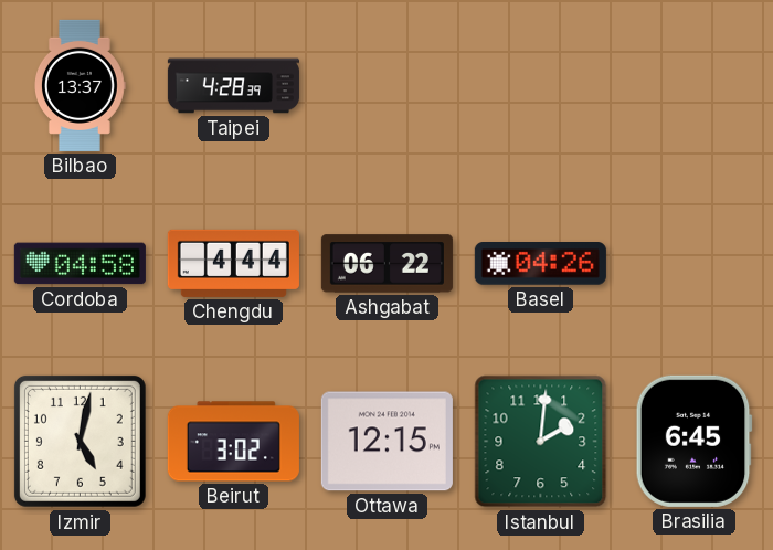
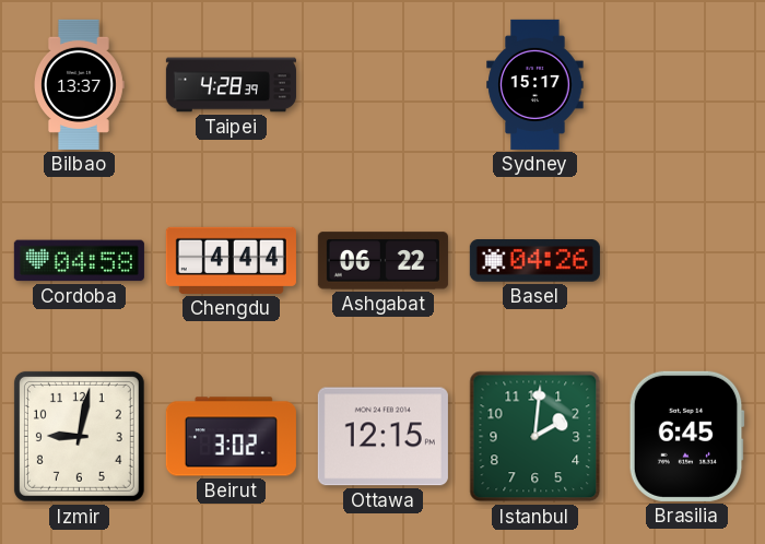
Sydney: none -> 15:17
Izmir: 5:02 -> 9:02
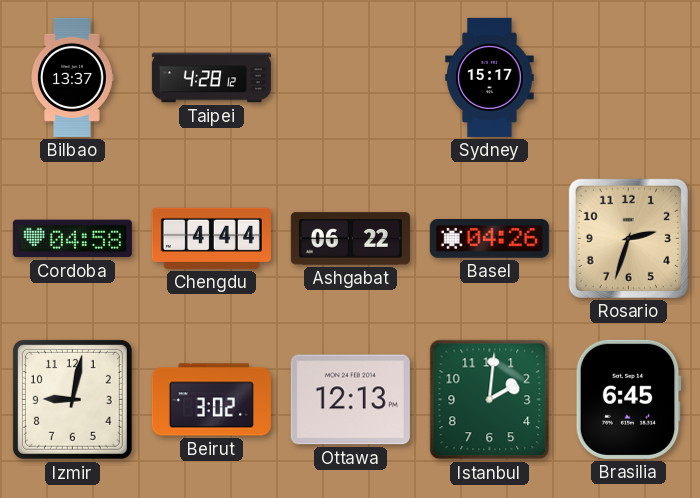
Taipei: 4:28:39 -> 4:28:12
Rosario: none -> 2:33
Ottawa: 12:15 -> 12:13
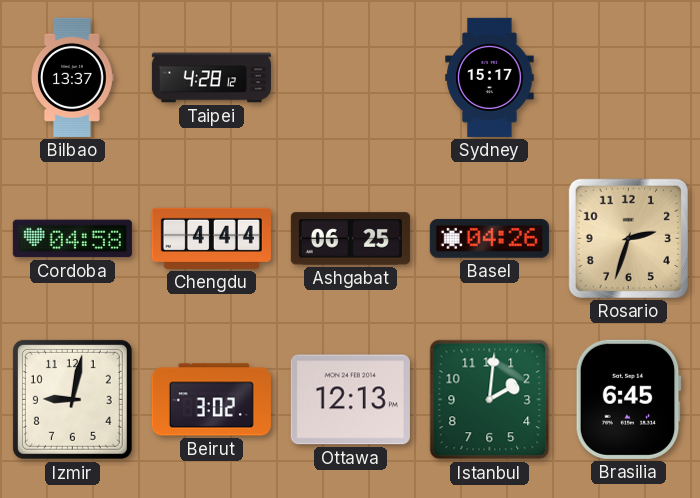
Ashgabat: 06:22 -> 06:25
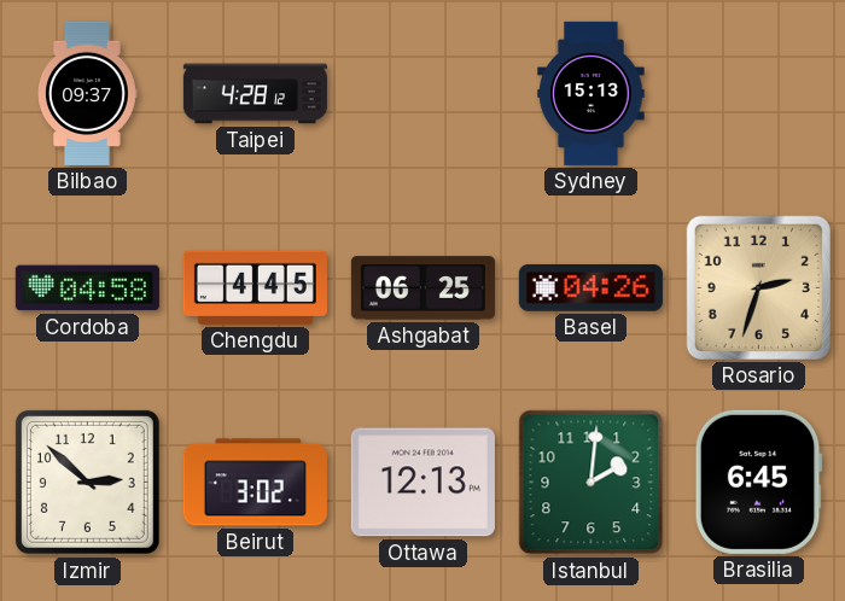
Bilbao: 13:37 -> 09:37
Sydney: 15:17 -> 15:13
Chengdu: 4:44 -> 4:45
Izmir: 9:02 -> 2:52
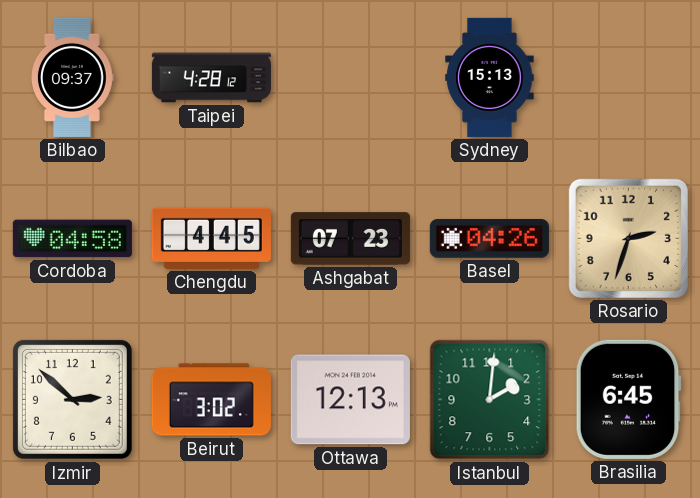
Ashgabat: 06:25 -> 07:23
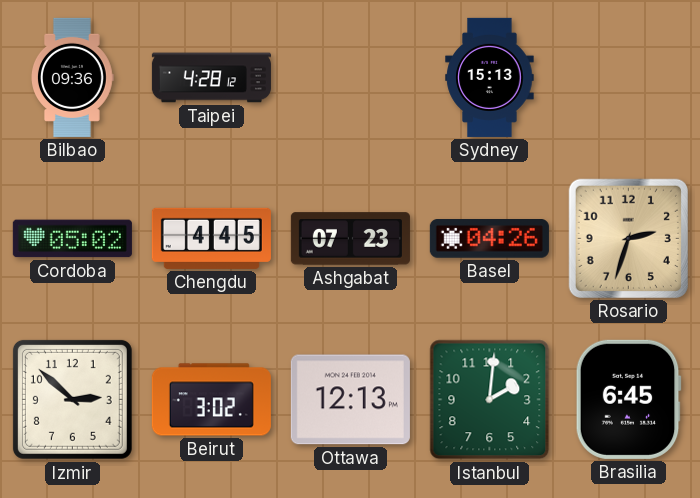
Bilbao: 09:37 -> 09:36
Cordoba: 04:58 -> 05:02
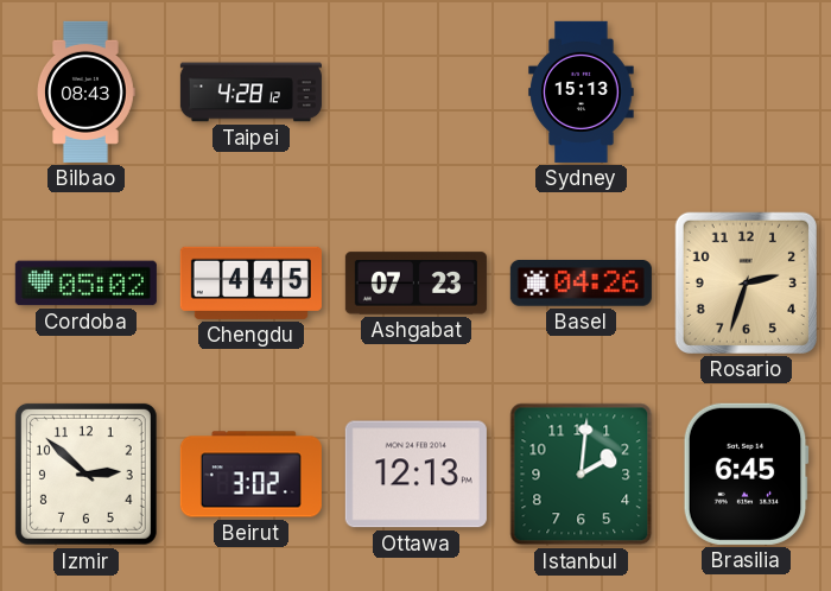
Bilbao: 09:36 -> 08:43
